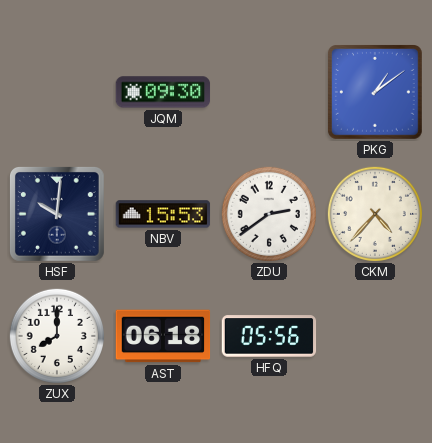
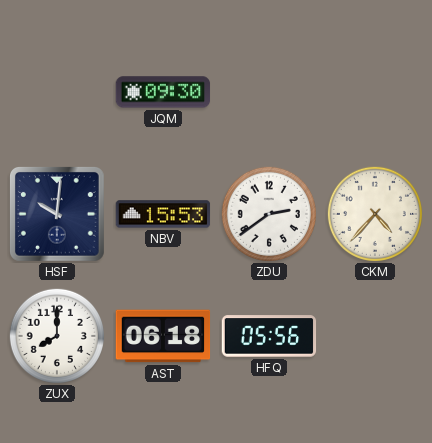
PKG: 1:09 -> none
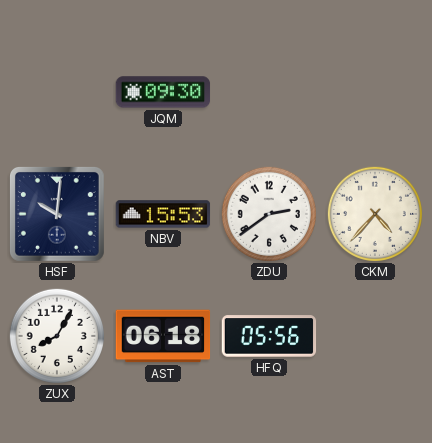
ZUX: 8:00 -> 8:05
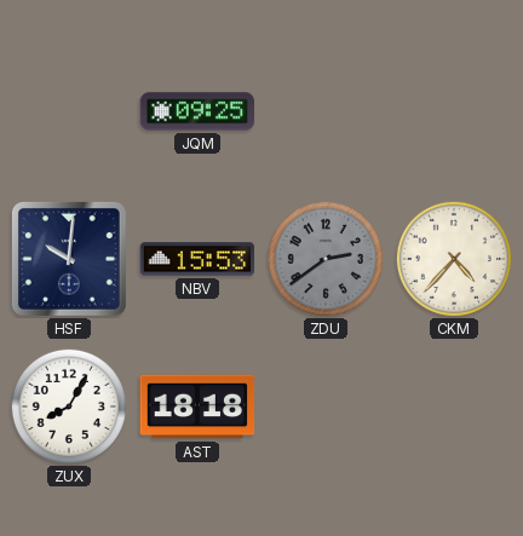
JQM: 09:30 -> 09:25
ZDU dial: white -> grey
AST: 06:18 -> 18:18
HFQ: 05:56 -> none
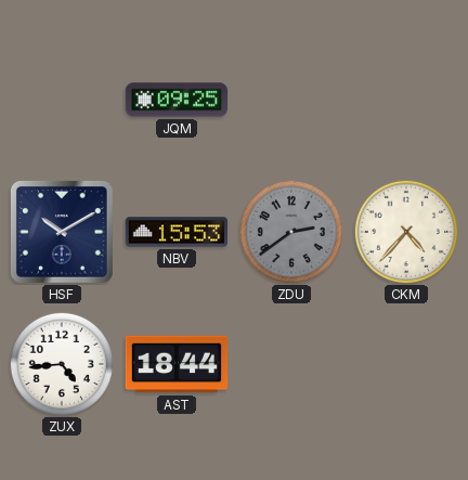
HSF: 10:01 -> 10:10
ZUX: 8:05 -> 4:44
AST: 18:18 -> 18:44
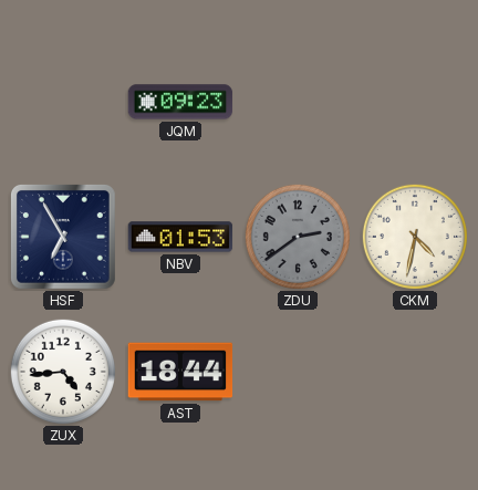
JQM: 09:25 -> 09:23
HSF: 10:10 -> 6:55
NBV: 15:53 -> 01:53
CKM: 4:37 -> 4:32
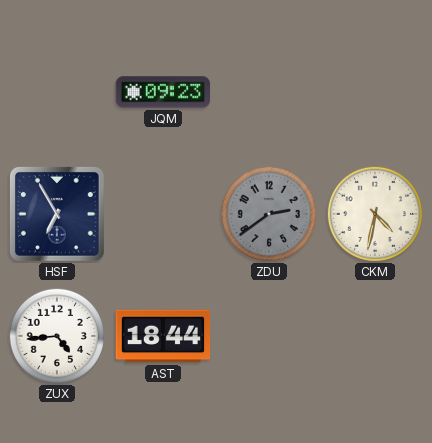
NBV: 01:53 -> none
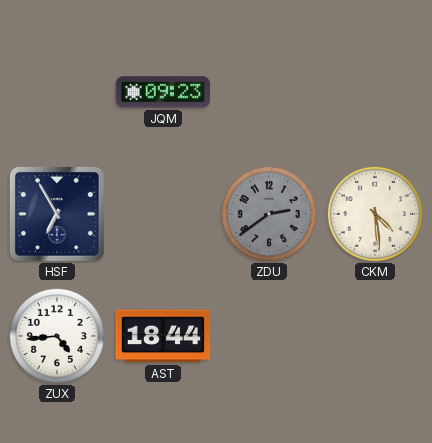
CKM: 4:32 -> 4:29
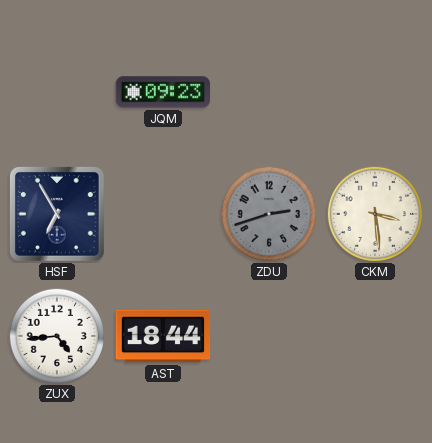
ZDU: 2:39 -> 2:42
CKM: 4:29 -> 3:29
